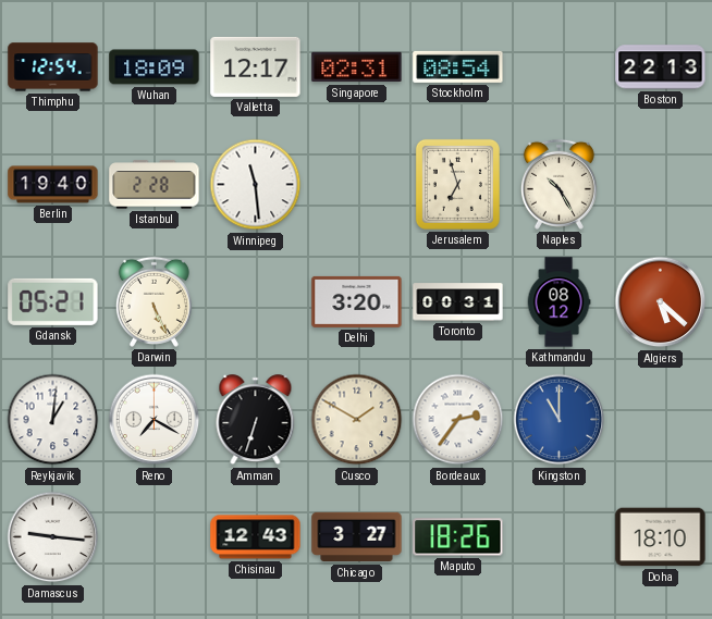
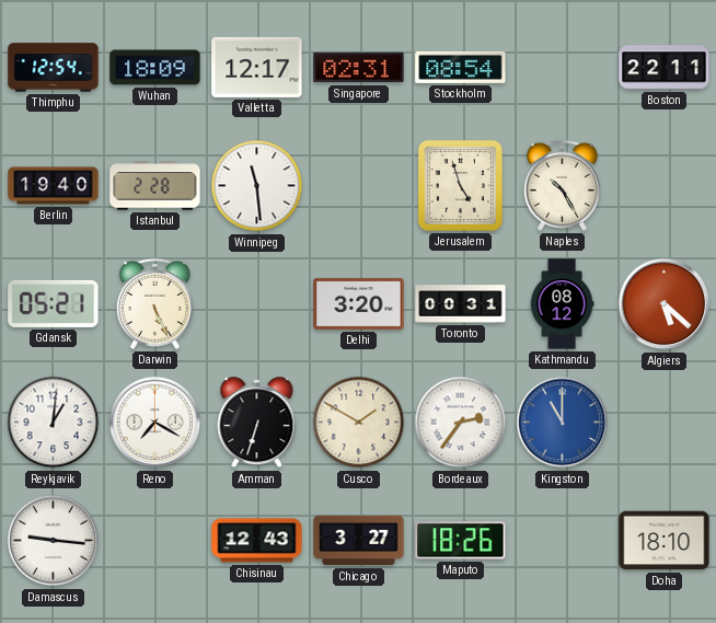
Boston: 22:13 -> 22:11
Jerusalem: 6:57 -> 4:57
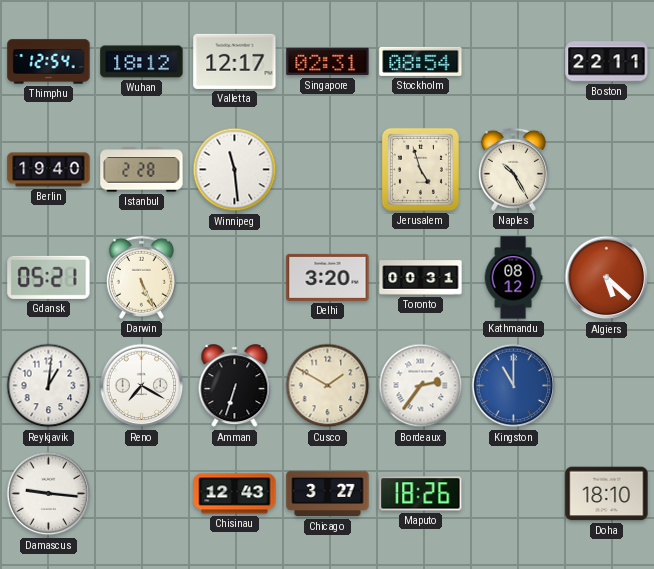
Wuhan: 18:09 -> 18:12
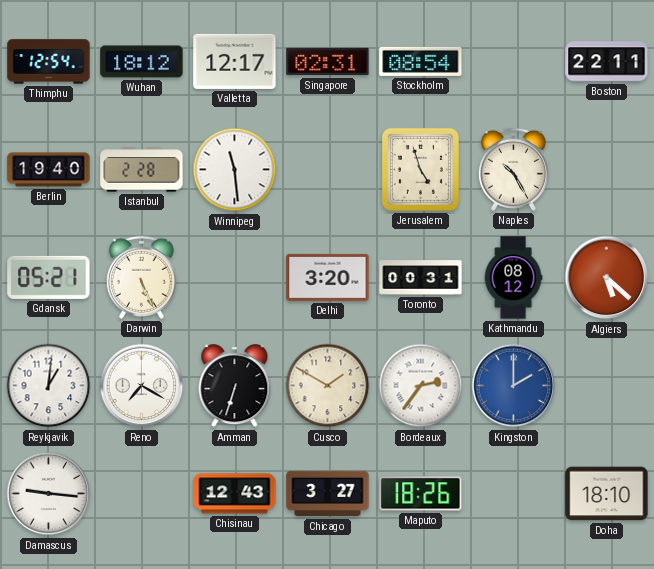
Kingston: 11:00 -> 2:00
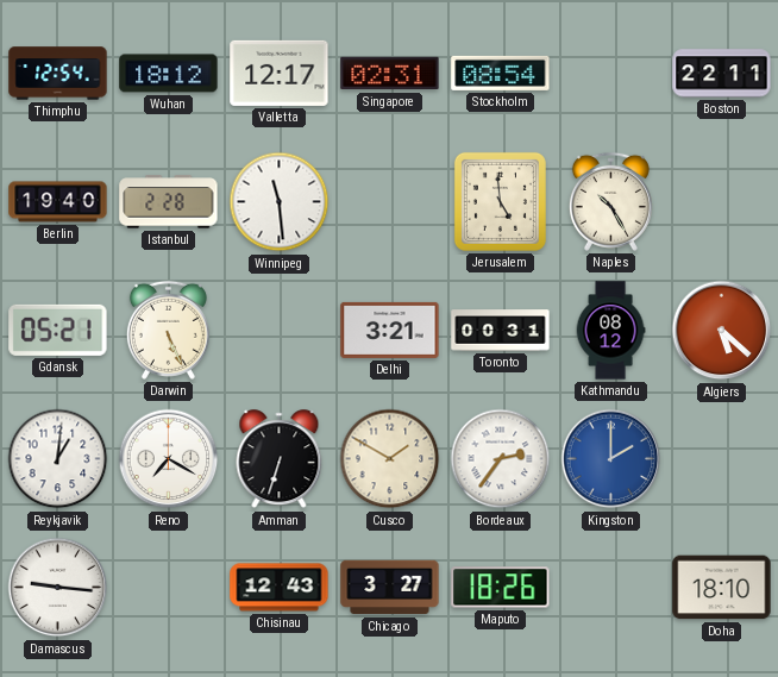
Jerusalem: 4:57 -> 4:59
Delhi: 3:20 -> 3:21
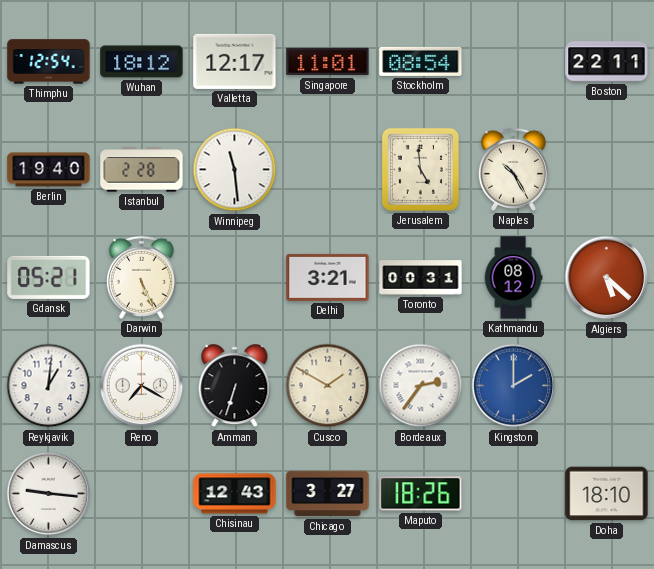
Singapore: 02:31 -> 11:01
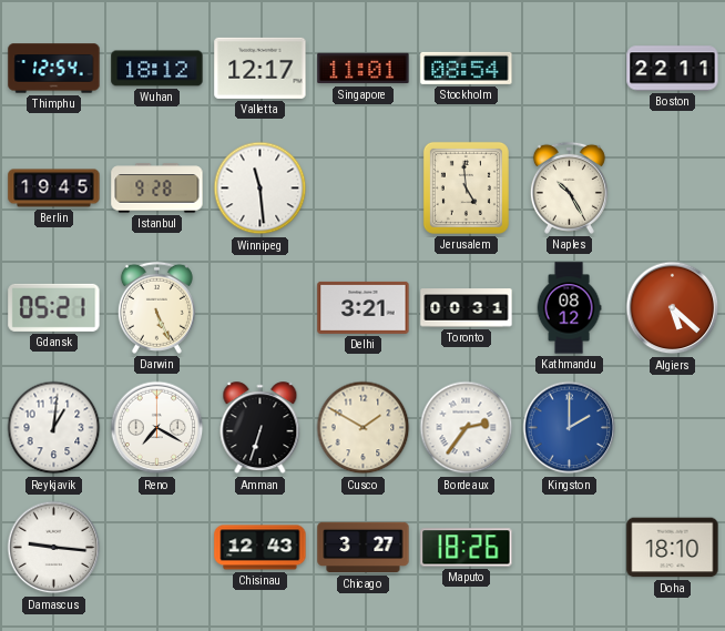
Berlin: 19:40 -> 19:45
Istanbul: 2:28 -> 9:28
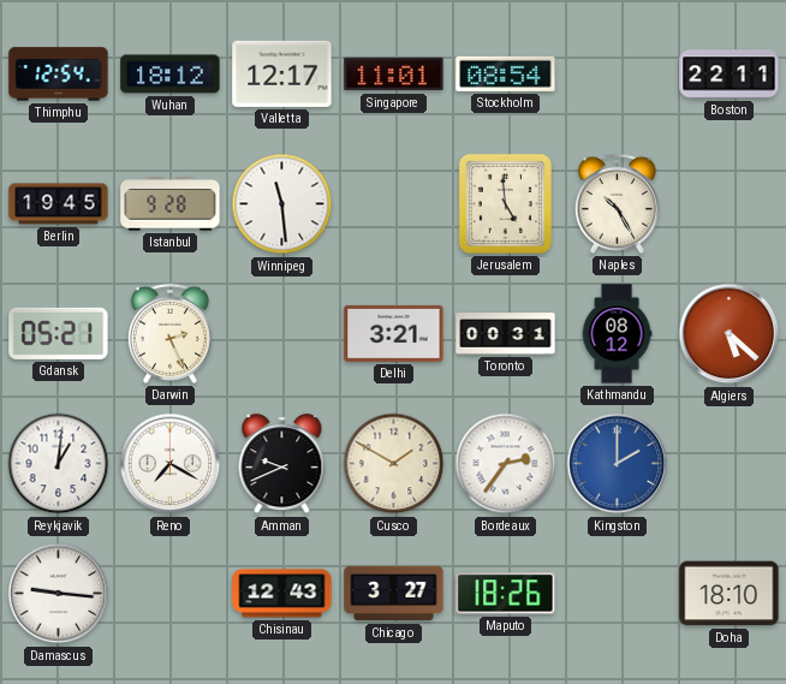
Darwin: 5:26 -> 2:26
Amman: 6:33 -> 9:41
